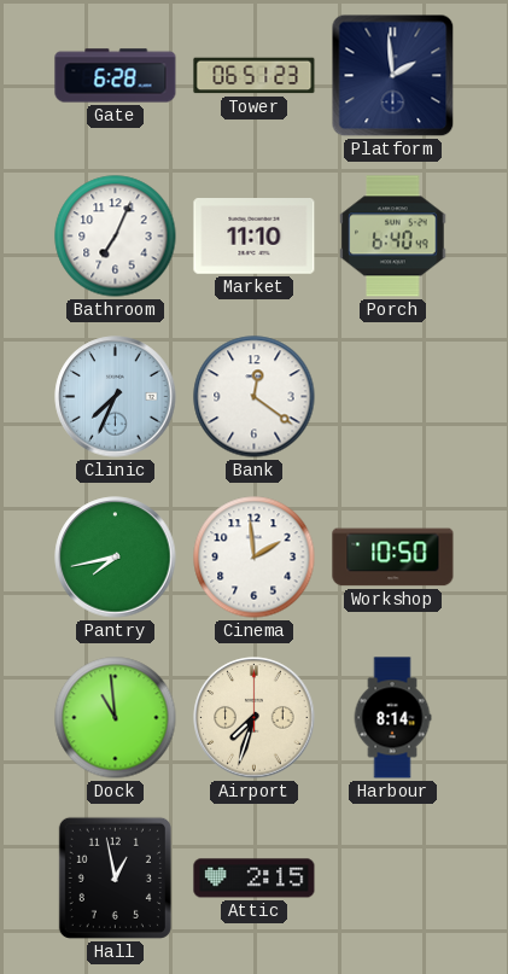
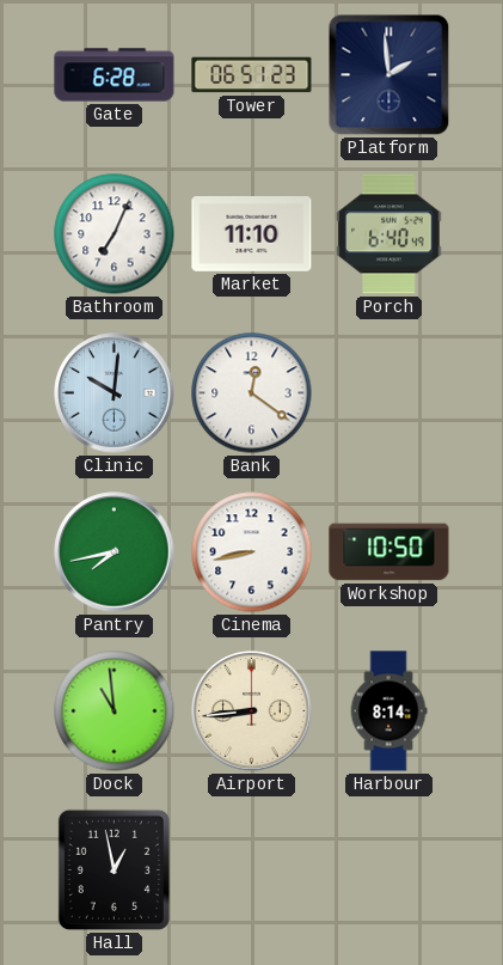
Clinic: 7:34 -> 10:01
Cinema: 1:59 -> 8:43
Airport: 7:33 -> 8:44
Attic: 2:15 -> none
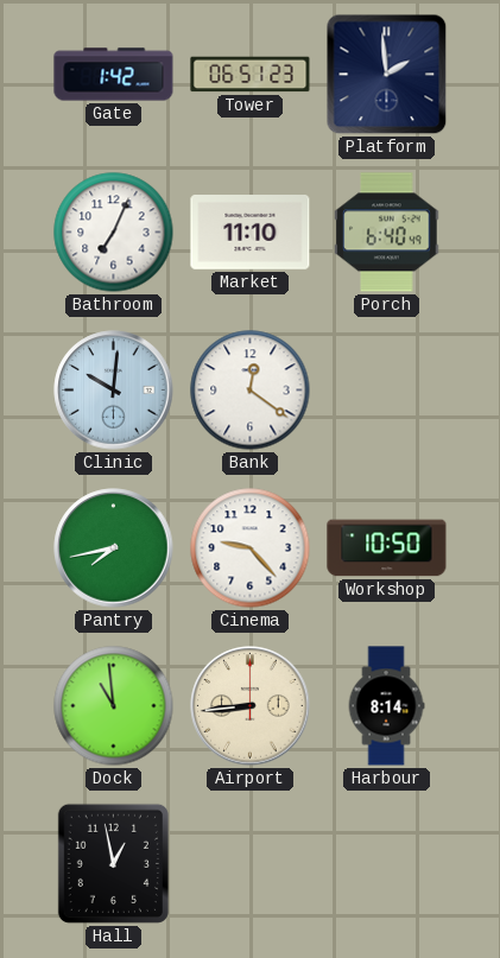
Gate: 6:28 -> 1:42
Cinema: 8:43 -> 9:23
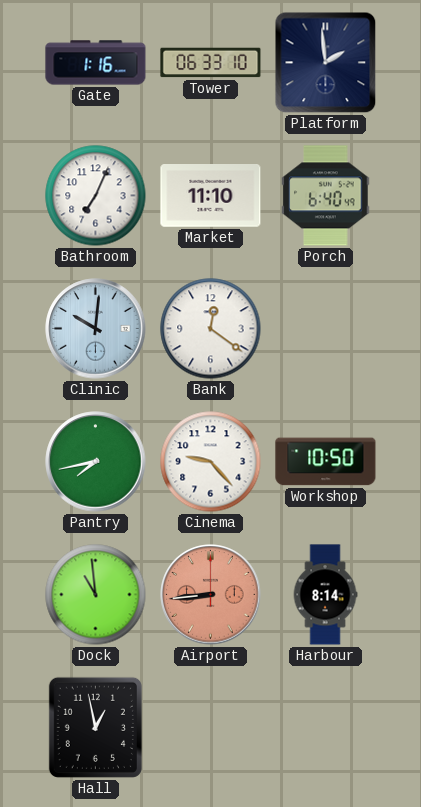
Gate: 1:42 -> 1:16
Tower: 06:51 -> 06:33
Airport dial: cream -> salmon
